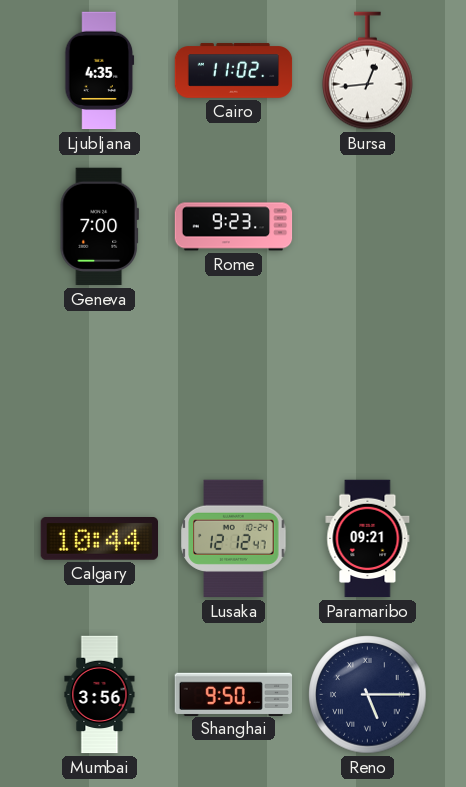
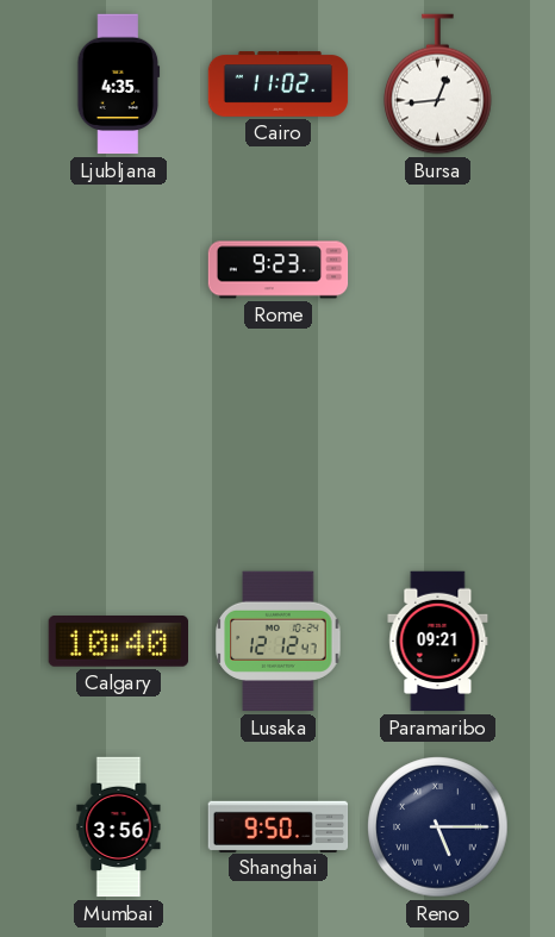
Geneva: 7:00 -> none
Calgary: 10:44 -> 10:40
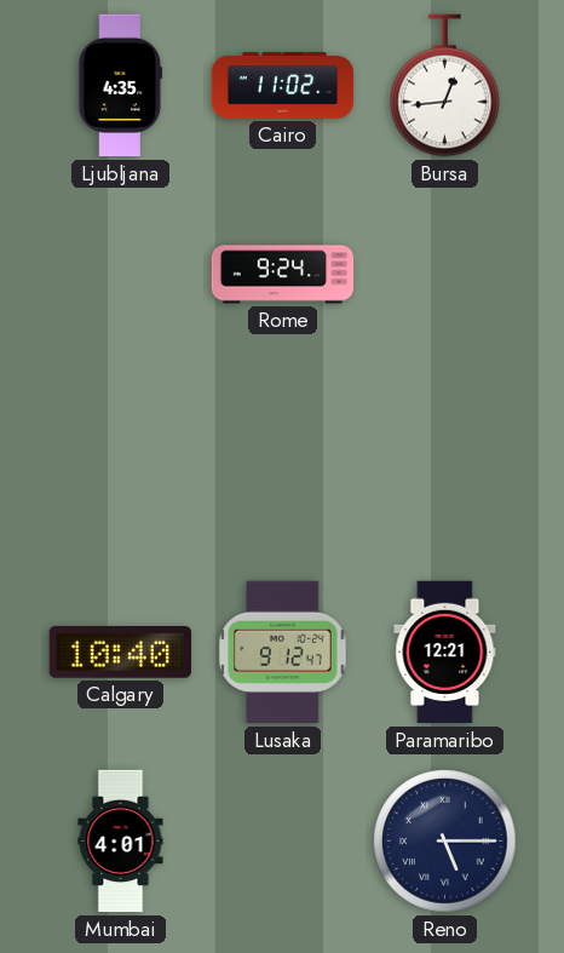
Rome: 9:23 -> 9:24
Lusaka: 12:12 -> 9:12
Paramaribo: 09:21 -> 12:21
Mumbai: 3:56 -> 4:01
Shanghai: 9:50 -> none
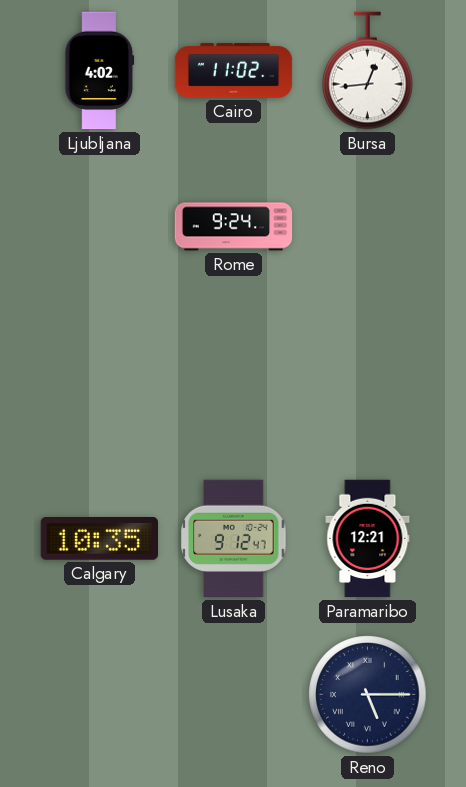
Ljubljana: 4:35 -> 4:02
Calgary: 10:40 -> 10:35
Mumbai: 4:01 -> none
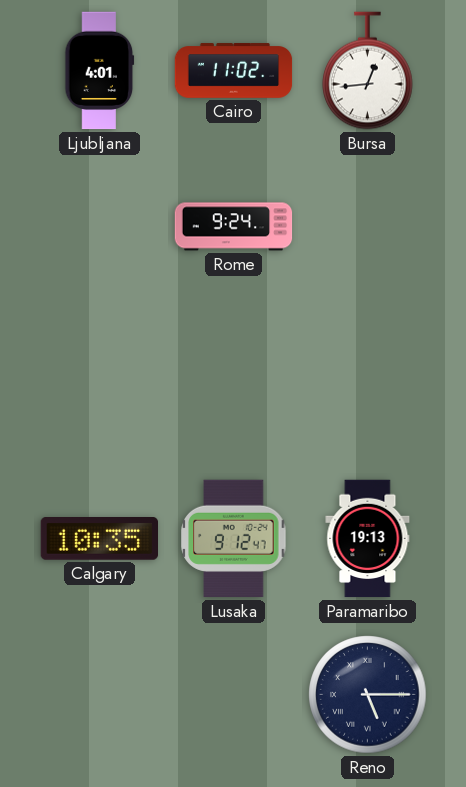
Ljubljana: 4:02 -> 4:01
Paramaribo: 12:21 -> 19:13
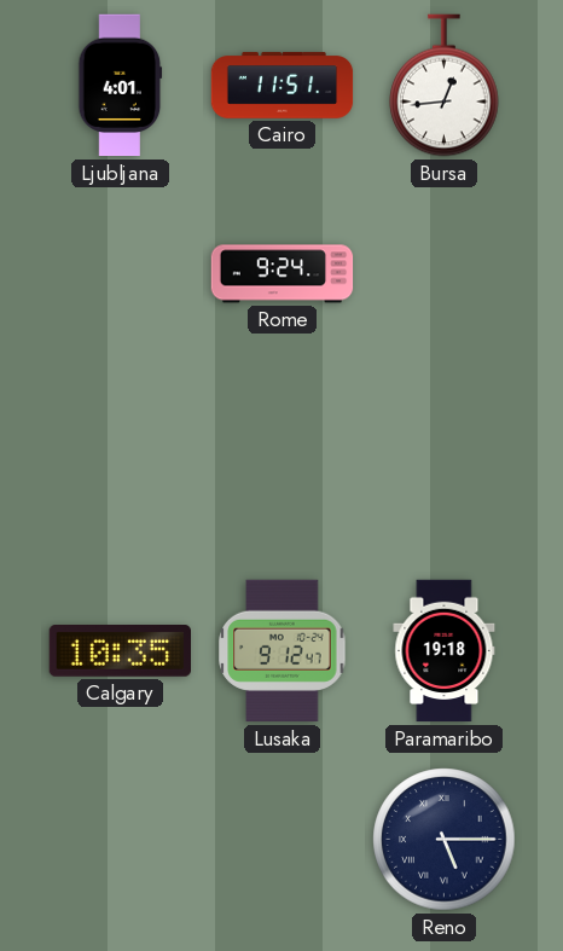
Cairo: 11:02 -> 11:51
Paramaribo: 19:13 -> 19:18
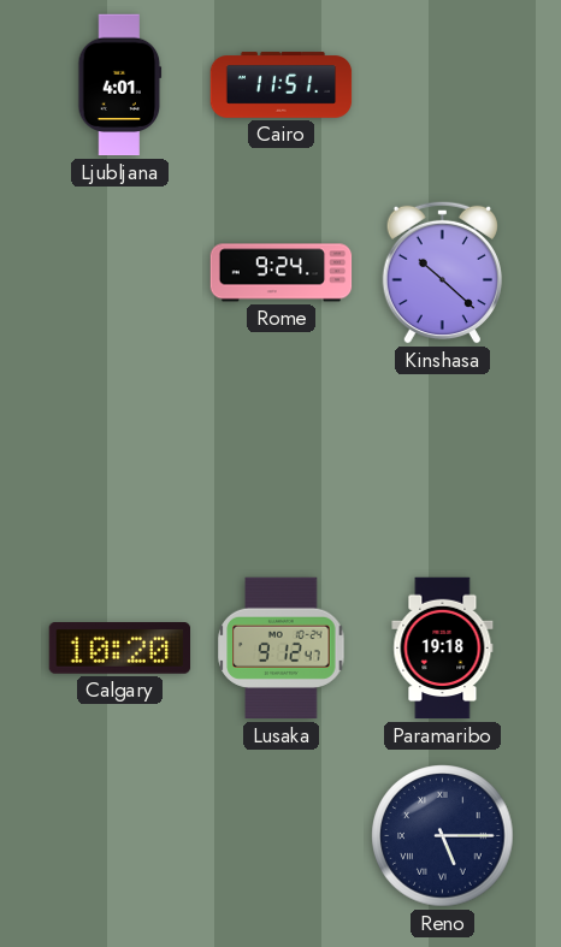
Bursa: 12:44 -> none
Kinshasa: none -> 10:22
Calgary: 10:35 -> 10:20
